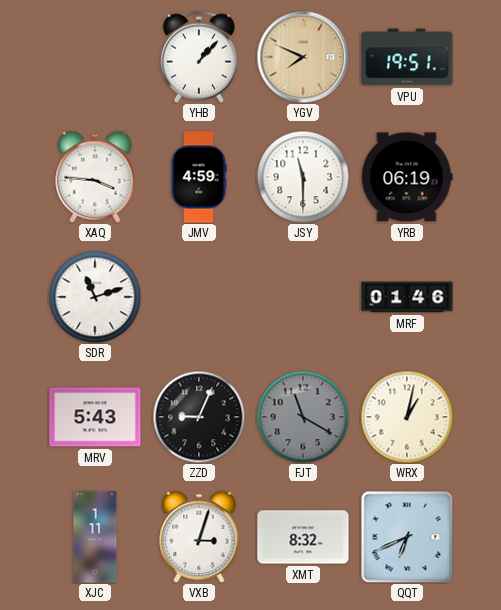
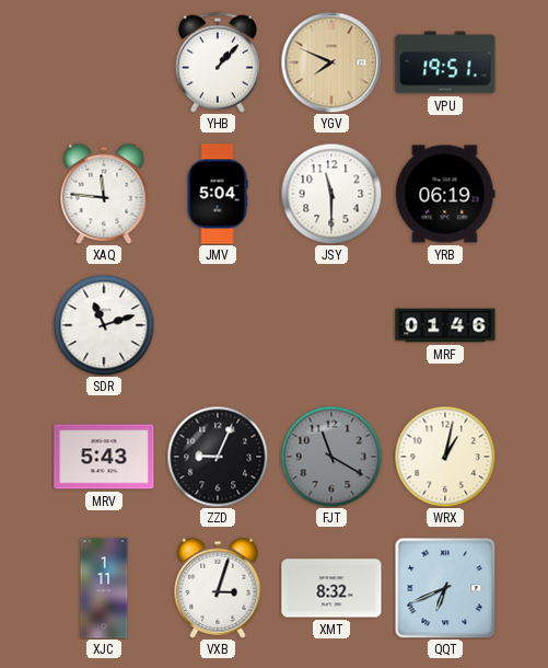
XAQ: 3:46 -> 11:46
JMV: 4:59 -> 5:04
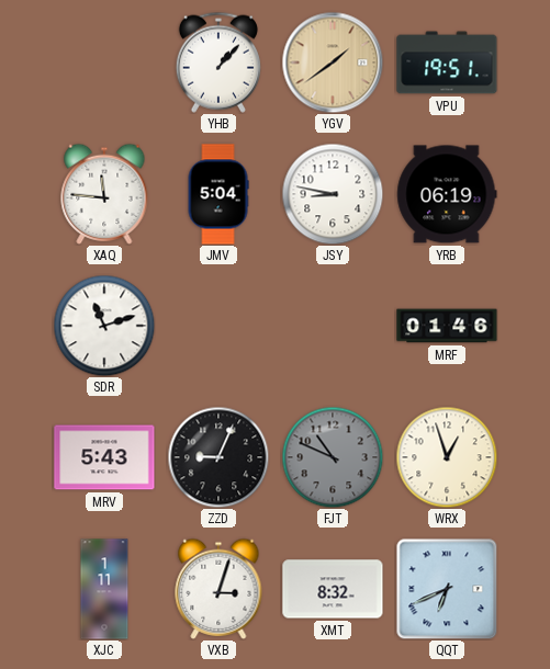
YGV: 7:49 -> 1:39
JSY: 11:30 -> 8:47
FJT: 11:20 -> 10:49
WRX: 1:02 -> 12:57
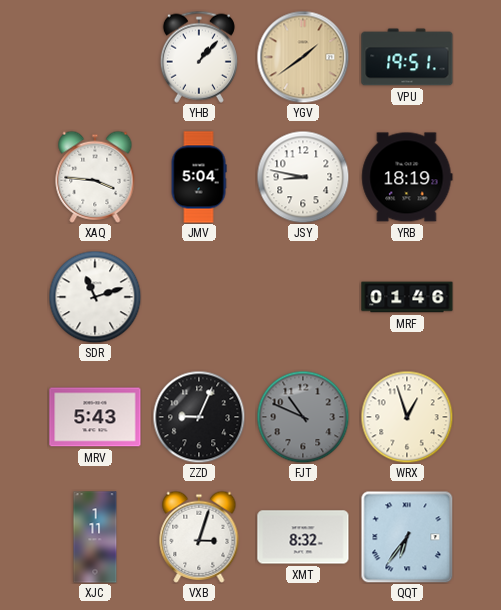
XAQ: 11:46 -> 3:46
YRB: 06:19 -> 18:19
QQT: 6:41 -> 6:36
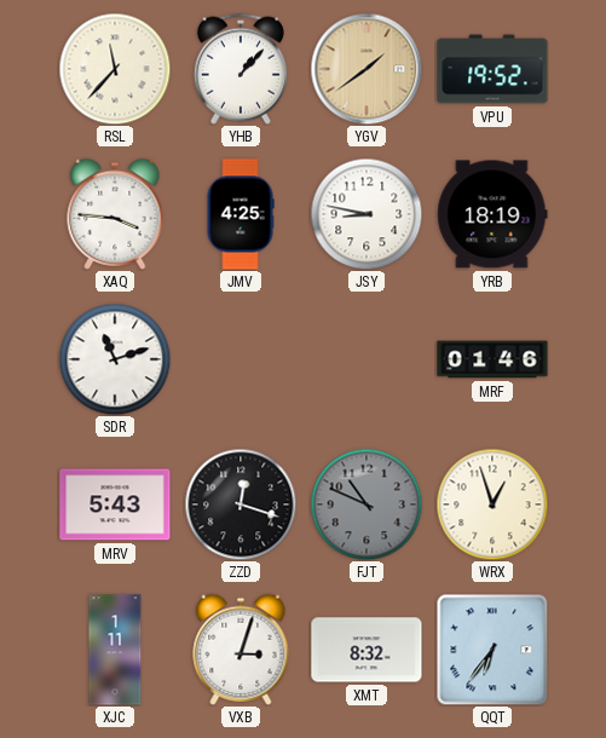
RSL: none -> 11:37
VPU: 19:51 -> 19:52
JMV: 5:04 -> 4:25
ZZD: 9:04 -> 12:18
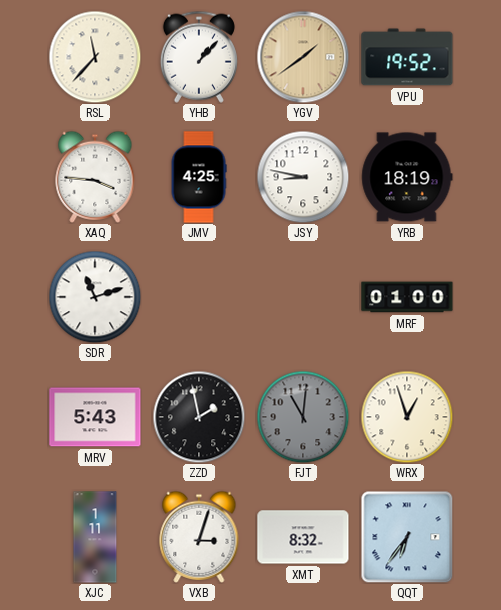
MRF: 01:46 -> 01:00
ZZD: 12:18 -> 1:58
FJT: 10:49 -> 11:01
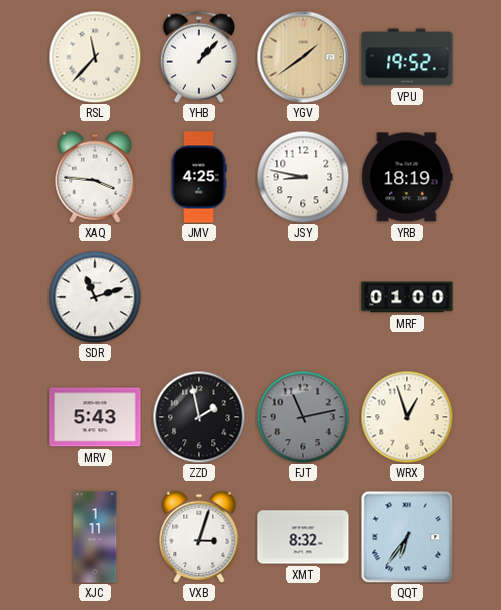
FJT: 11:01 -> 11:13
